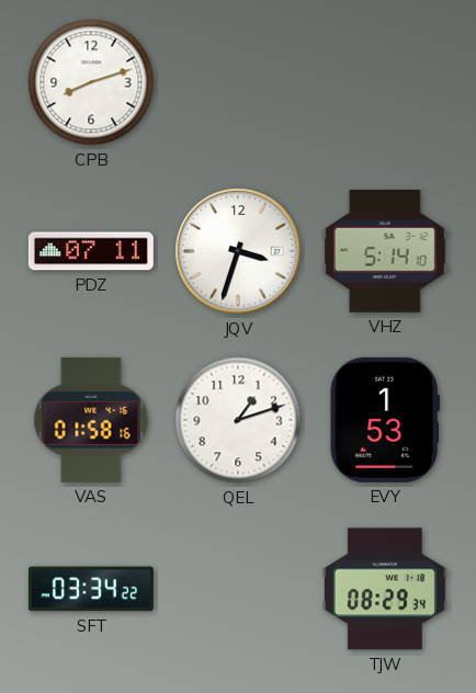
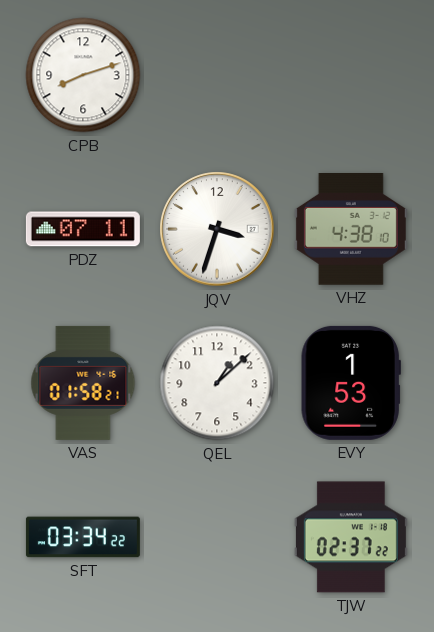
VHZ: 5:14 -> 4:38
VAS: 01:58:16 -> 01:58:21
QEL: 1:12 -> 1:08
TJW: 08:29 -> 02:37
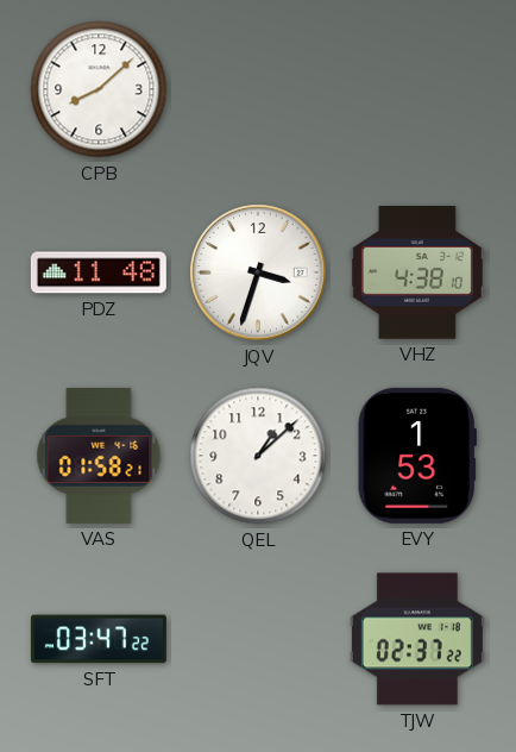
CPB: 8:12 -> 8:08
PDZ: 07:11 -> 11:48
SFT: 03:34 -> 03:47
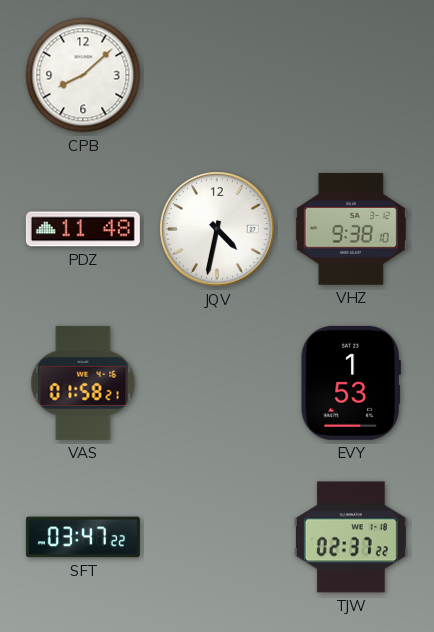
JQV: 3:33 -> 4:32
VHZ: 4:38 -> 9:38
QEL: 1:08 -> none
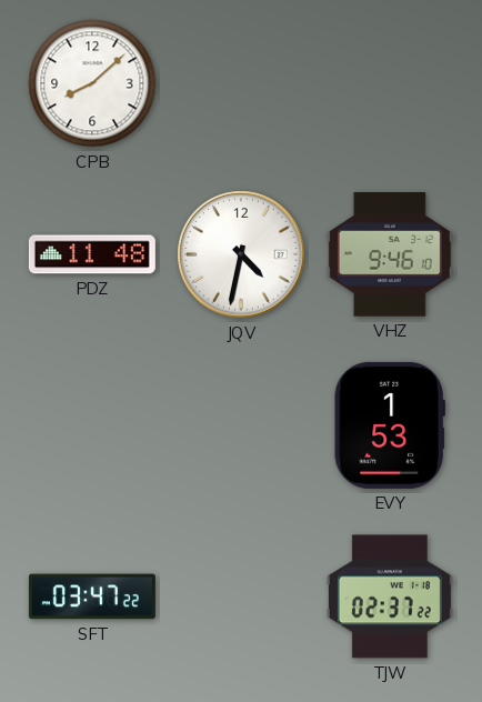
VHZ: 9:38 -> 9:46
VAS: 01:58 -> none
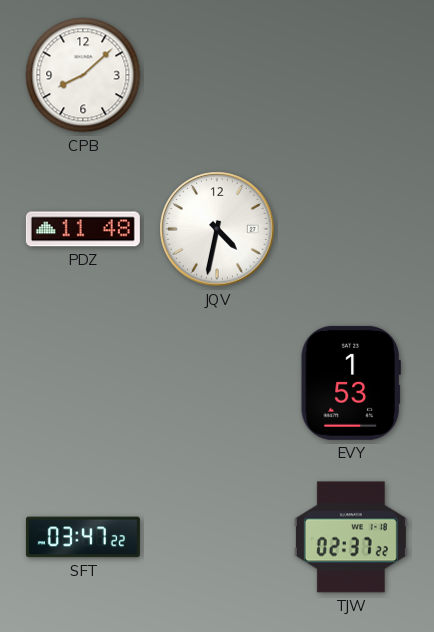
VHZ: 9:46 -> none
